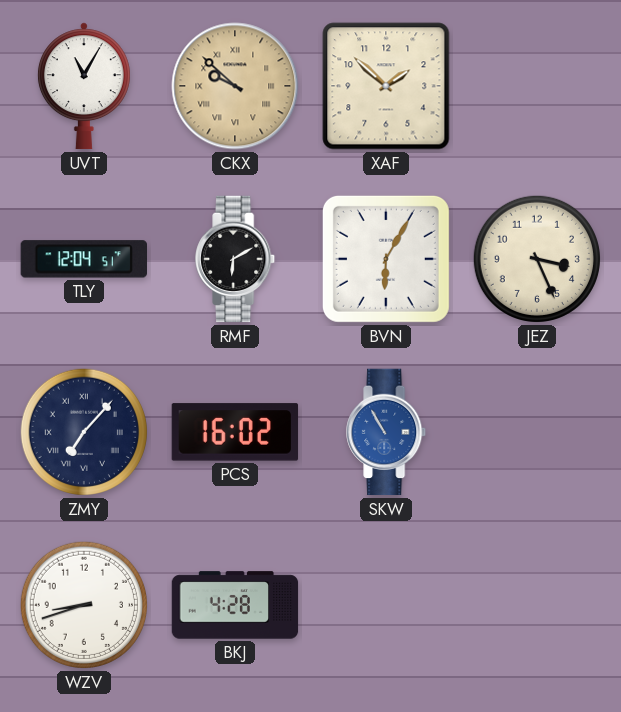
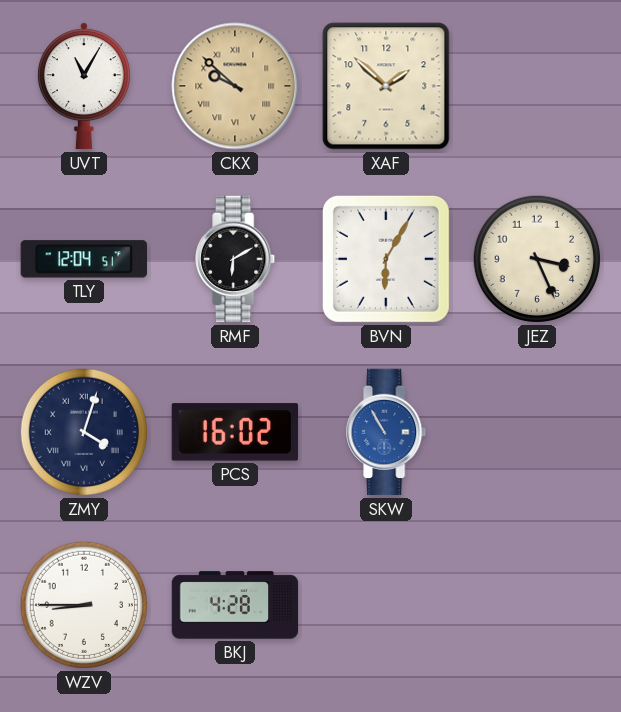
ZMY: 7:07 -> 4:03
WZV: 8:42 -> 8:45
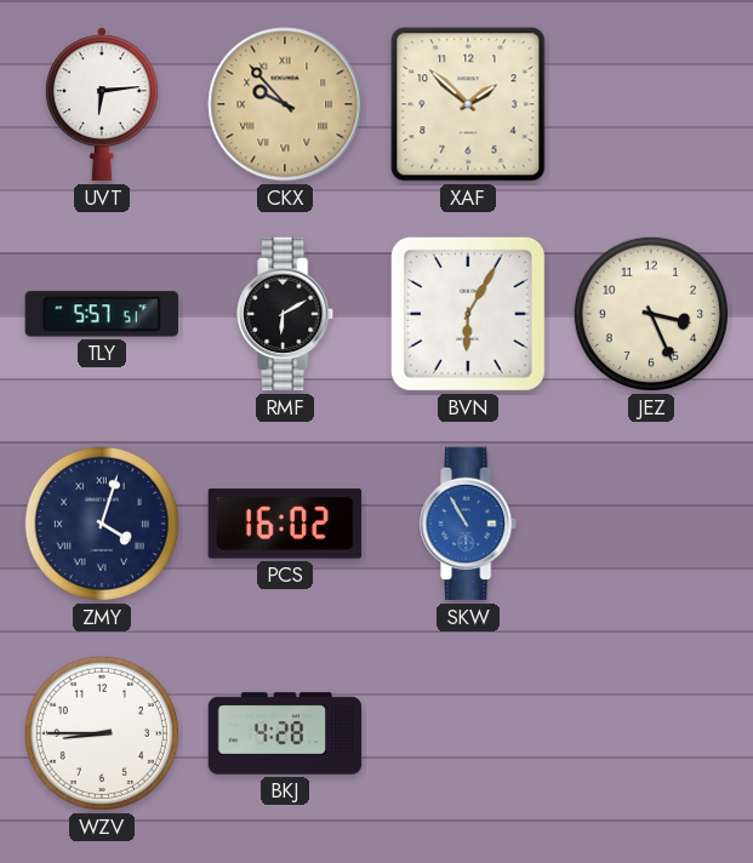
UVT: 11:05 -> 6:14
CKX: 9:52 -> 9:53
TLY: 12:04 -> 5:57
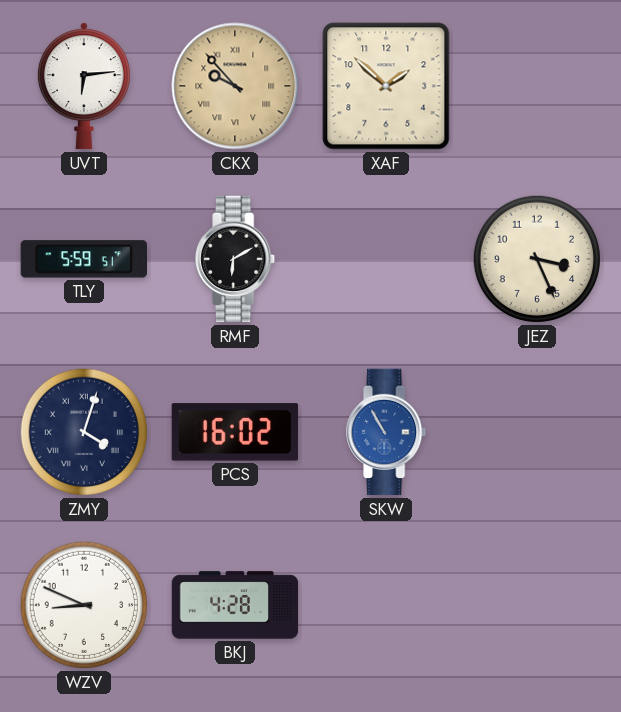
TLY: 5:57 -> 5:59
BVN: 6:05 -> none
WZV: 8:45 -> 8:49
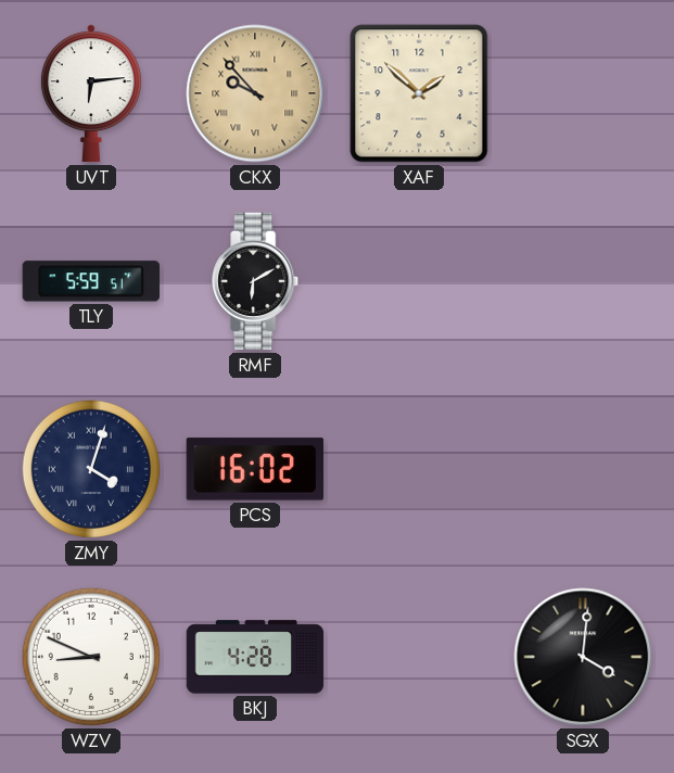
JEZ: 3:26 -> none
SKW: 10:55 -> none
SGX: none -> 4:01
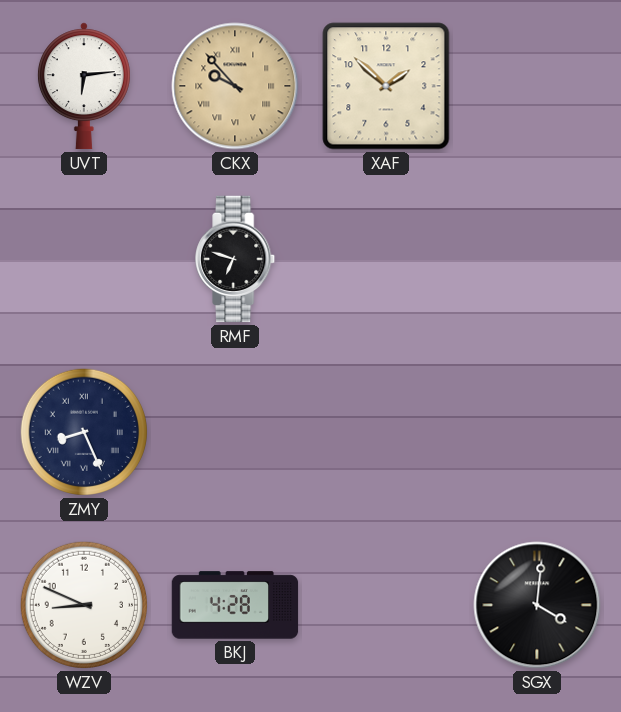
TLY: 5:59 -> none
RMF: 6:10 -> 6:48
ZMY: 4:03 -> 8:26
PCS: 16:02 -> none
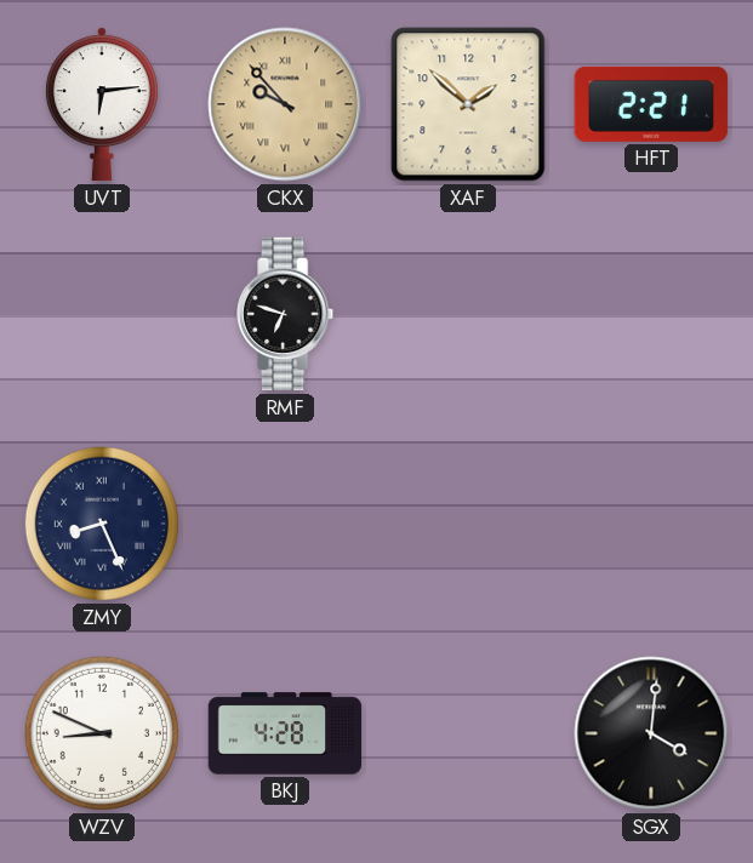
HFT: none -> 2:21
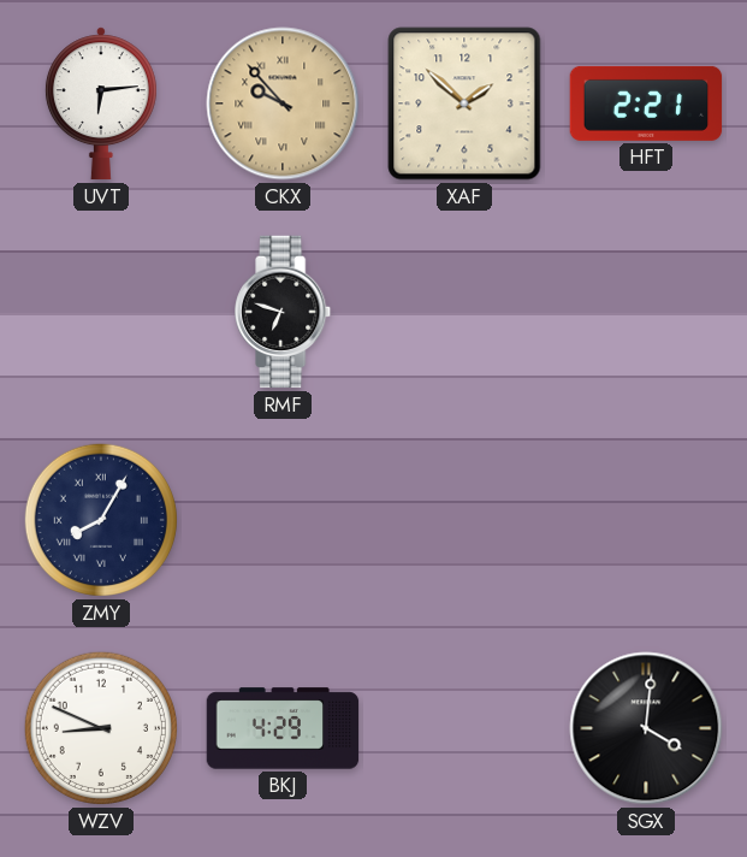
ZMY: 8:26 -> 8:05
BKJ: 4:28 -> 4:29
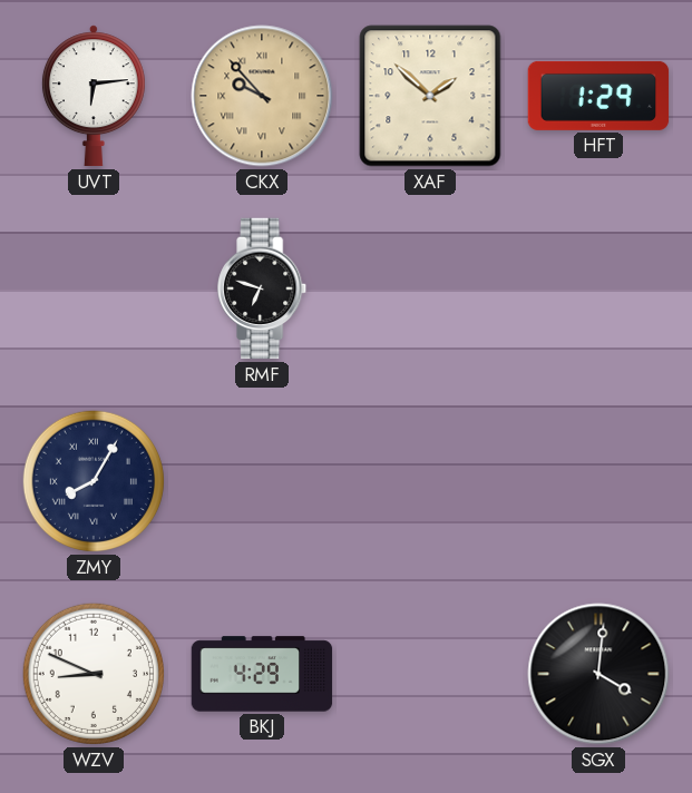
HFT: 2:21 -> 1:29
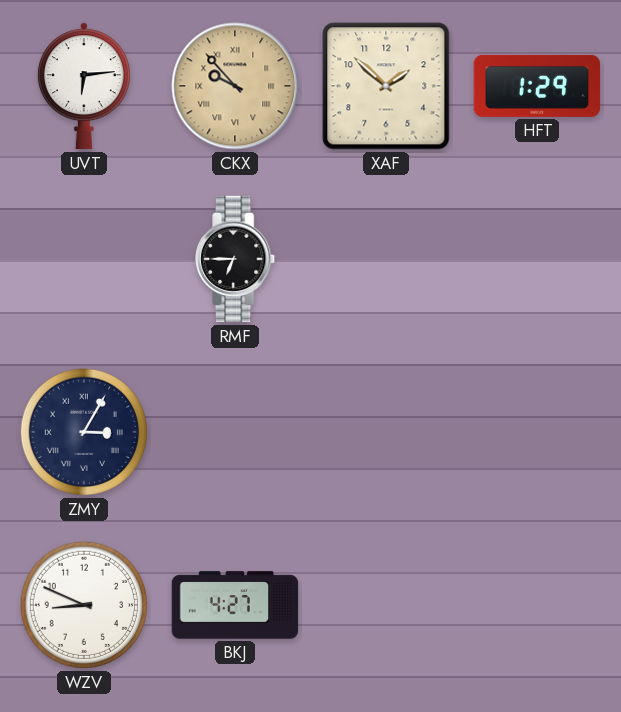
RMF: 6:48 -> 6:45
ZMY: 8:05 -> 3:05
BKJ: 4:29 -> 4:27
SGX: 4:01 -> none
